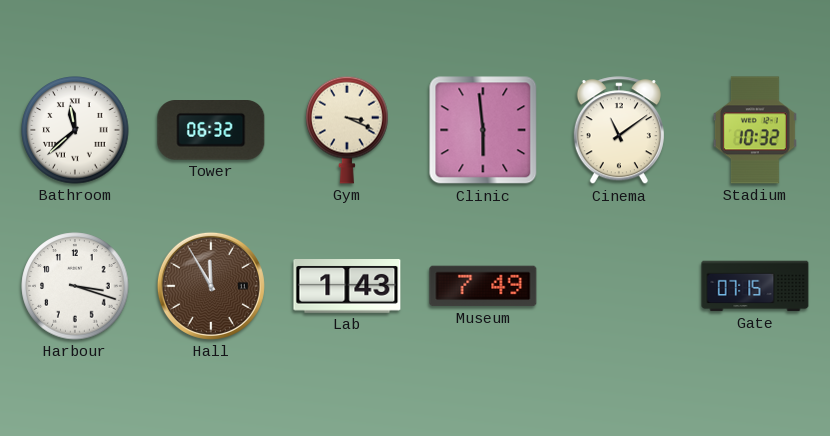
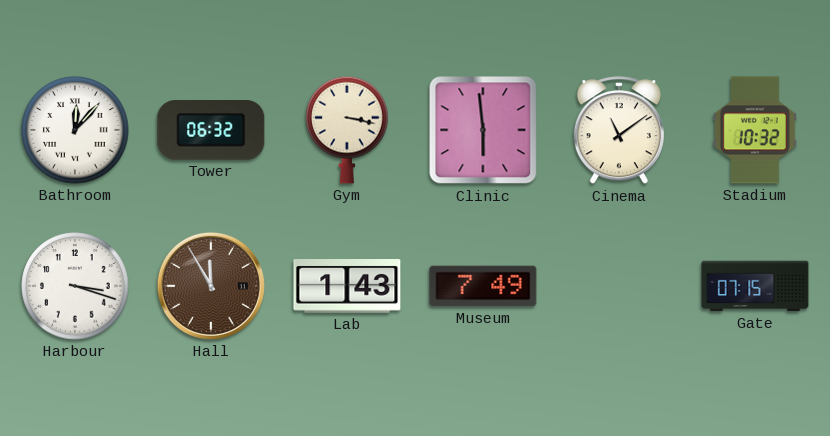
Bathroom: 11:38 -> 12:07
Gym: 3:19 -> 3:17
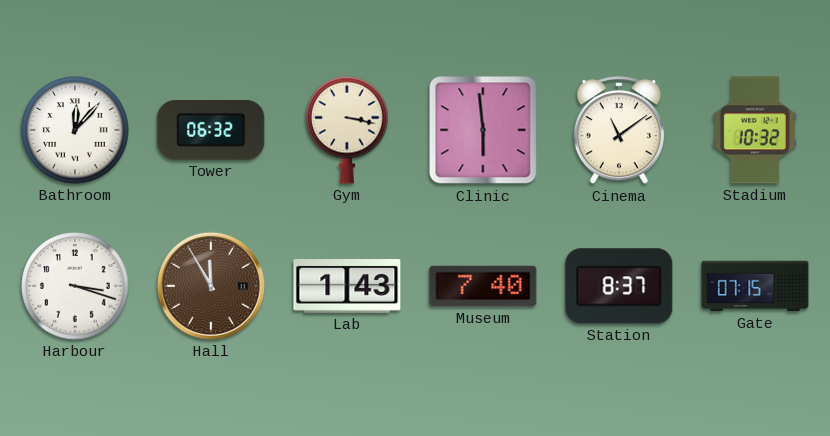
Museum: 7:49 -> 7:40
Station: none -> 8:37
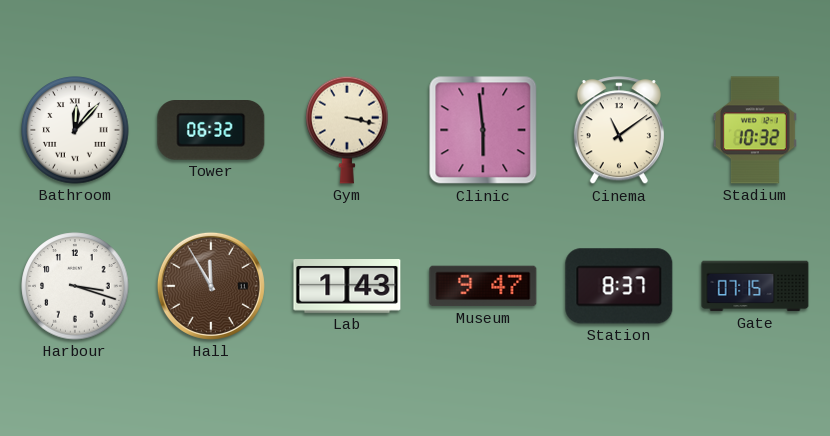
Museum: 7:40 -> 9:47
